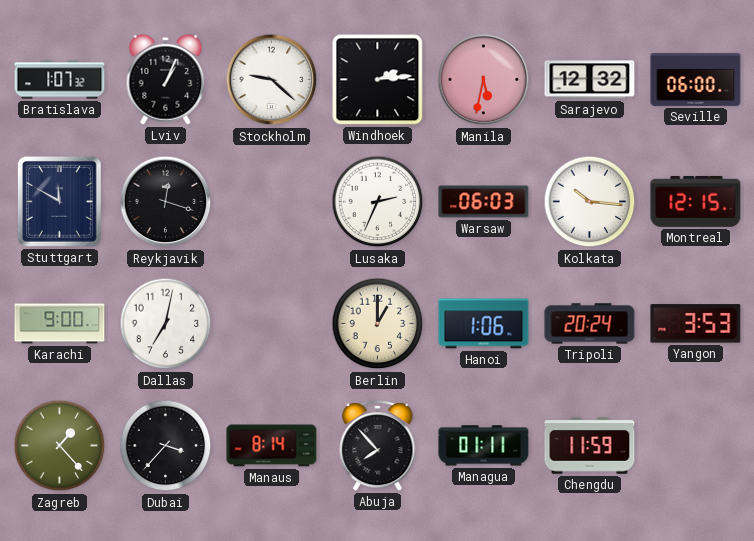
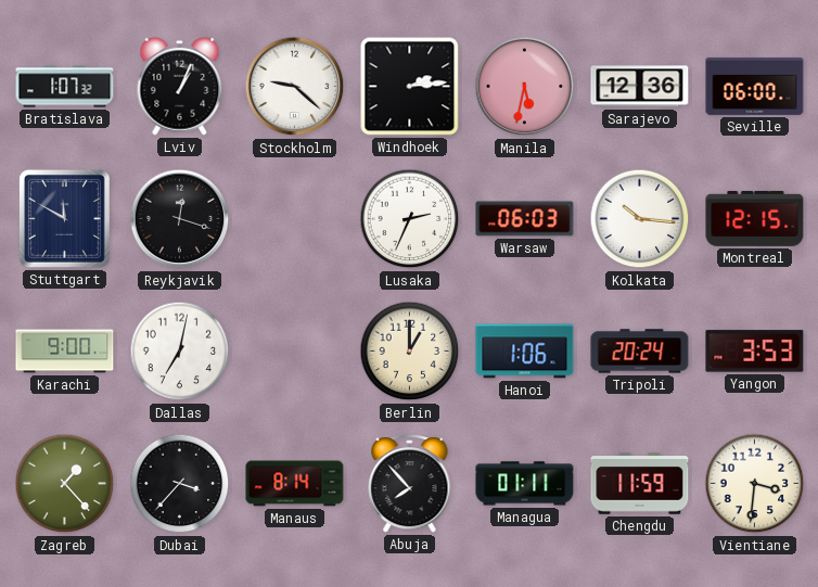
Sarajevo: 12:32 -> 12:36
Vientiane: none -> 3:31
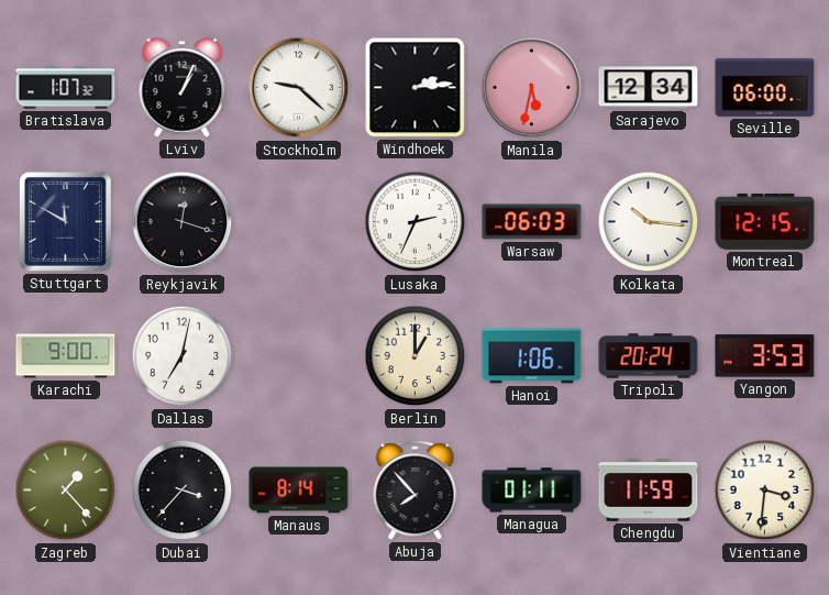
Sarajevo: 12:36 -> 12:34
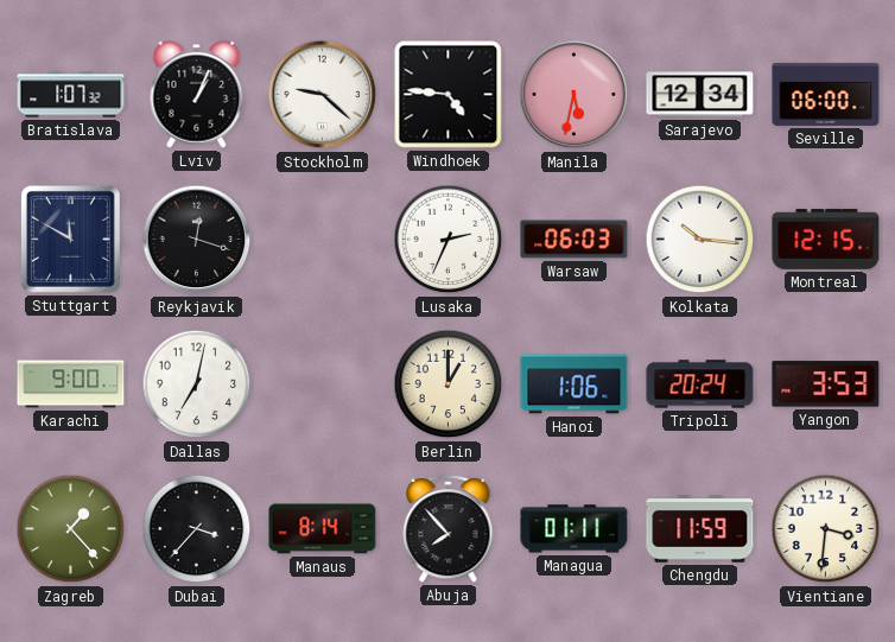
Windhoek: 2:14 -> 4:46
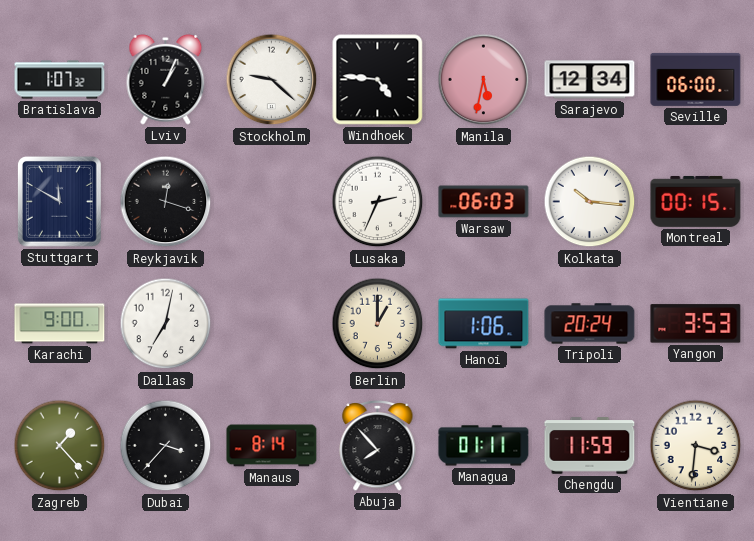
Montreal: 12:15 -> 00:15
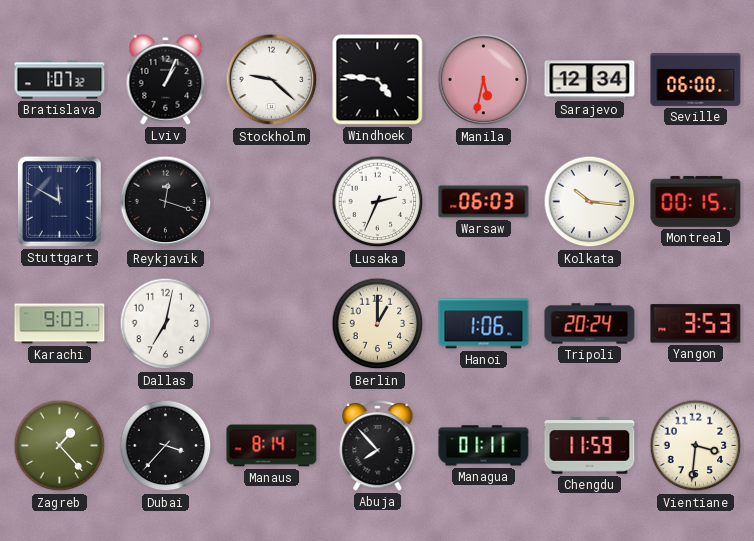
Karachi: 9:00 -> 9:03
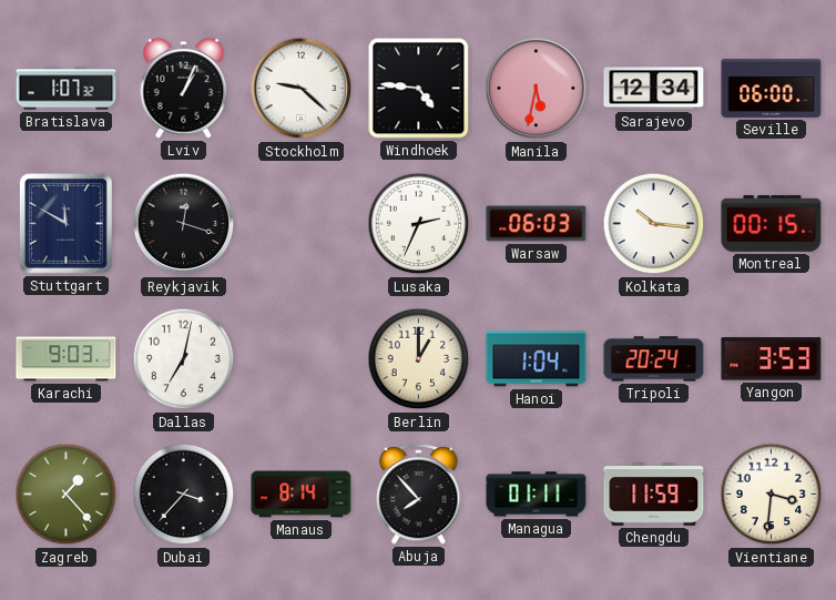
Hanoi: 1:06 -> 1:04
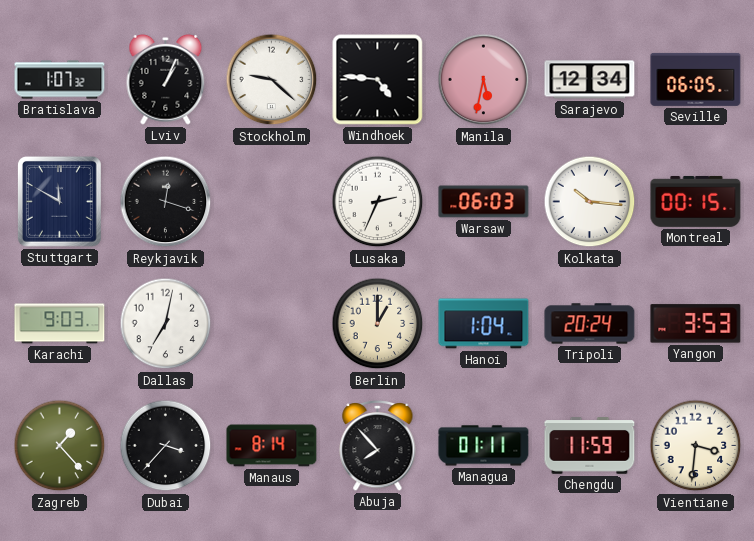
Seville: 06:00 -> 06:05
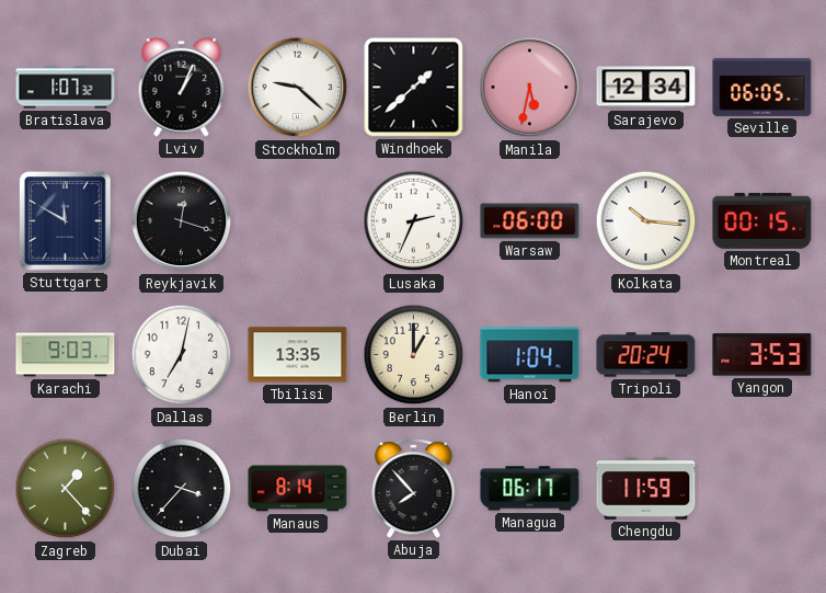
Windhoek: 4:46 -> 1:38
Warsaw: 06:03 -> 06:00
Tbilisi: none -> 13:35
Managua: 01:11 -> 06:17
Vientiane: 3:31 -> none
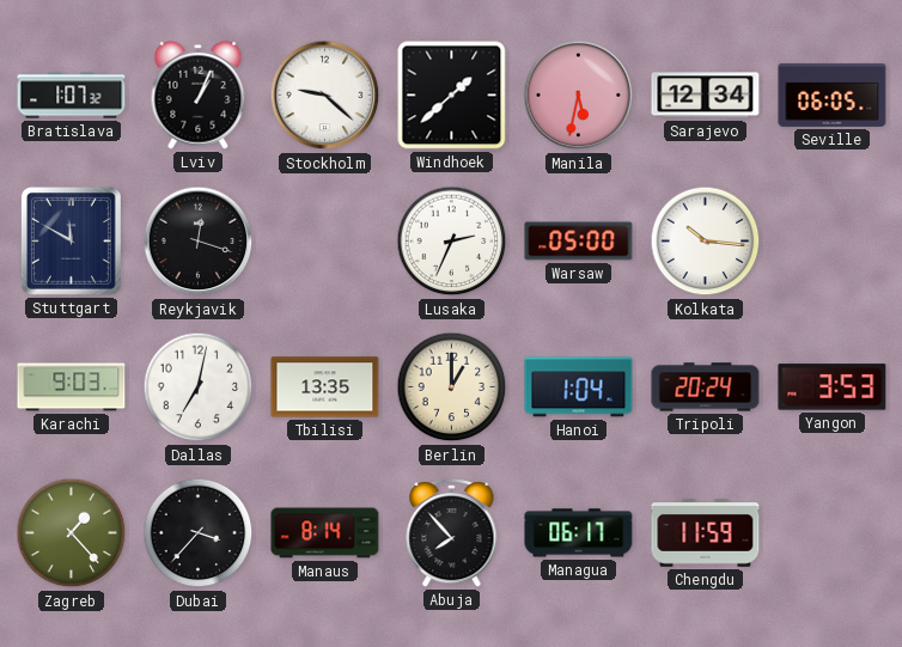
Warsaw: 06:00 -> 05:00
Montreal: 00:15 -> none
